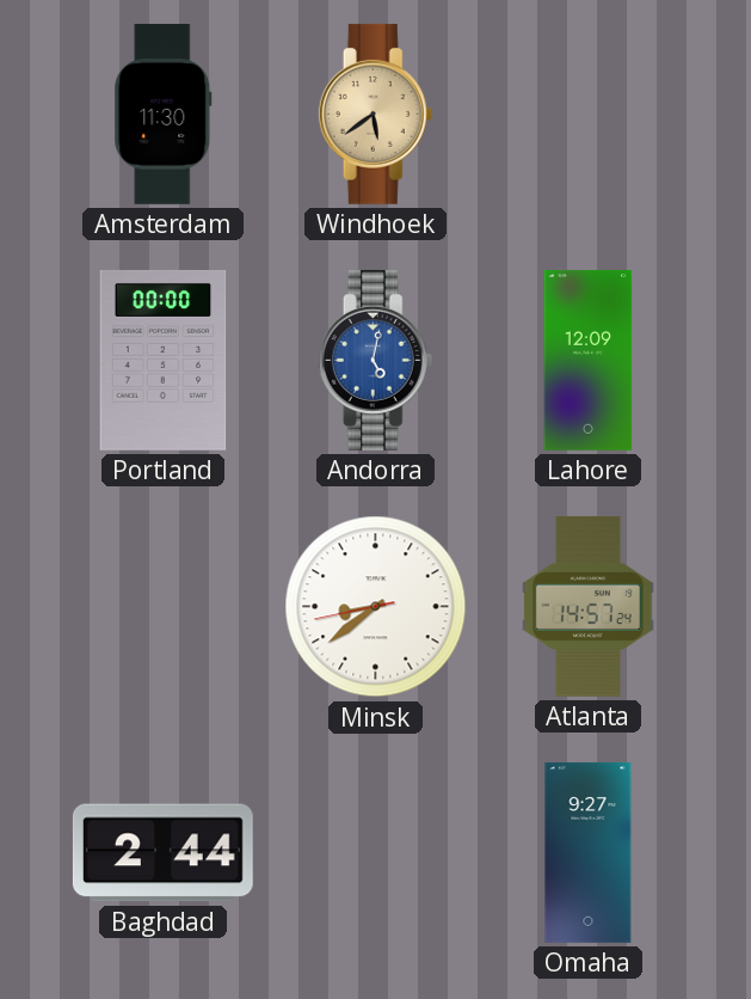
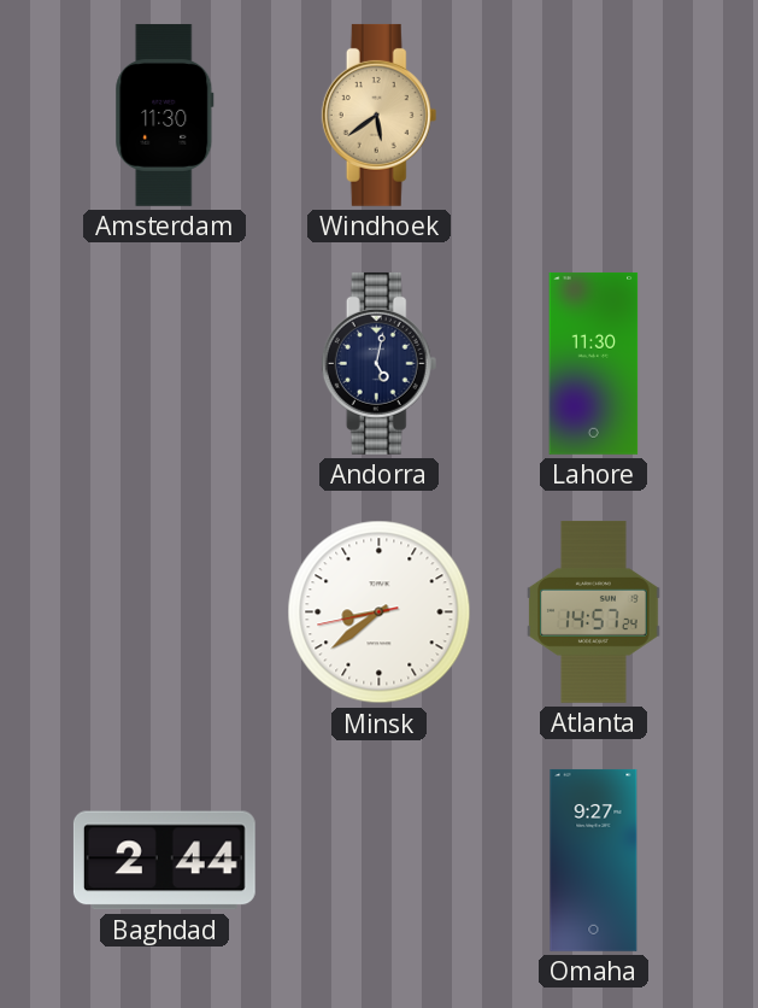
Portland: 00:00 -> none
Andorra dial: blue -> navy
Lahore: 12:09 -> 11:30
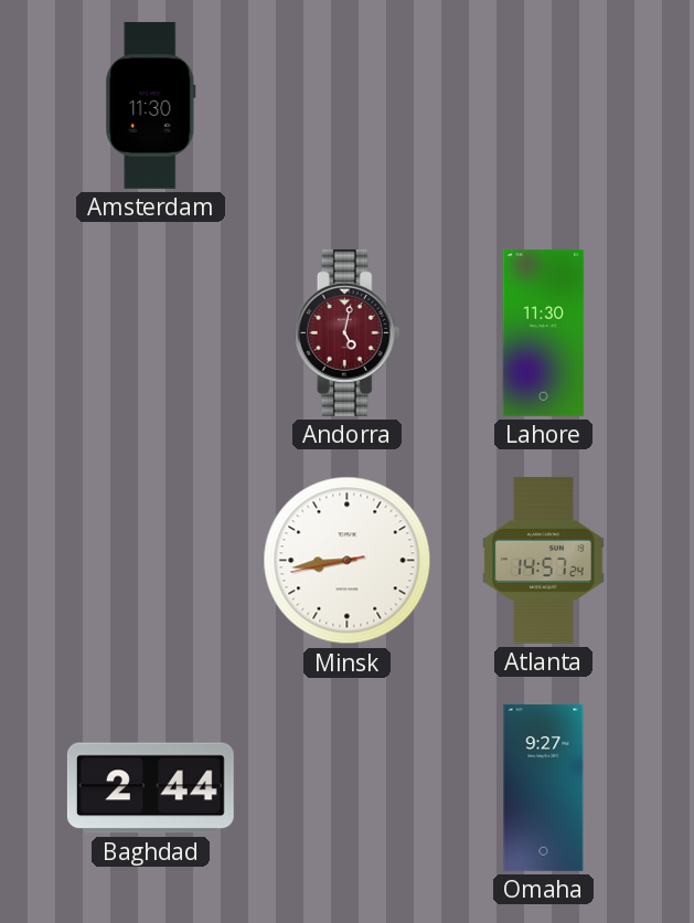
Windhoek: 5:39 -> none
Andorra dial: navy -> burgundy
Minsk: 8:38 -> 8:43
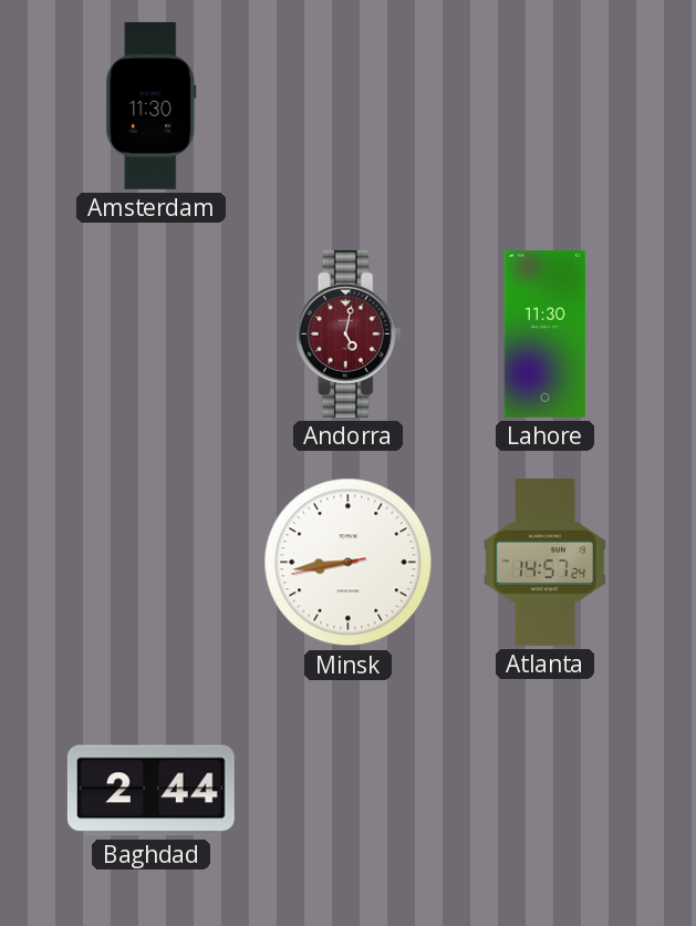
Omaha: 9:27 -> none
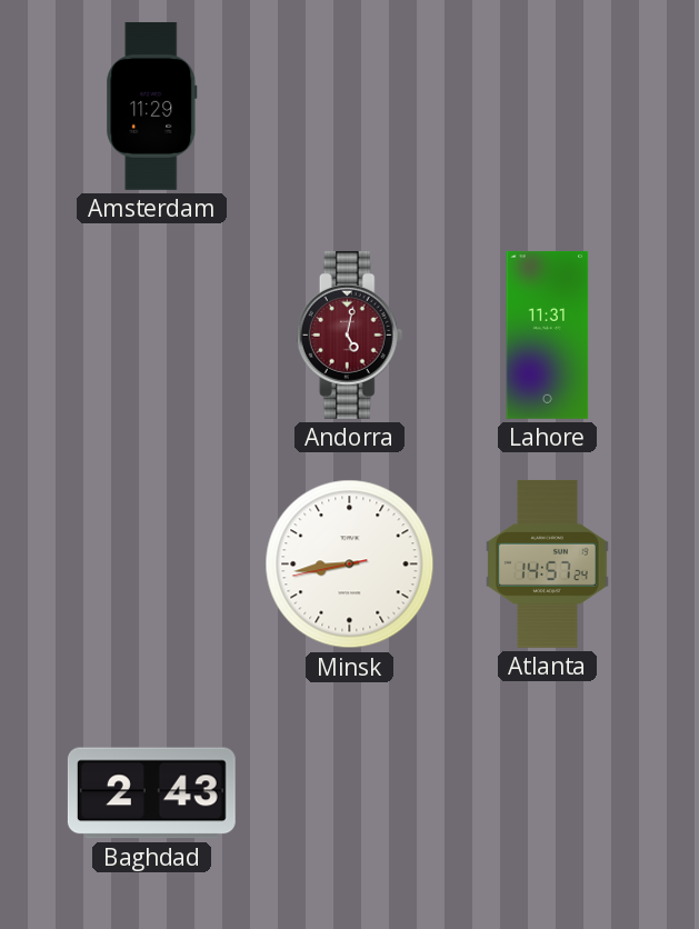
Amsterdam: 11:30 -> 11:29
Lahore: 11:30 -> 11:31
Baghdad: 2:44 -> 2:43
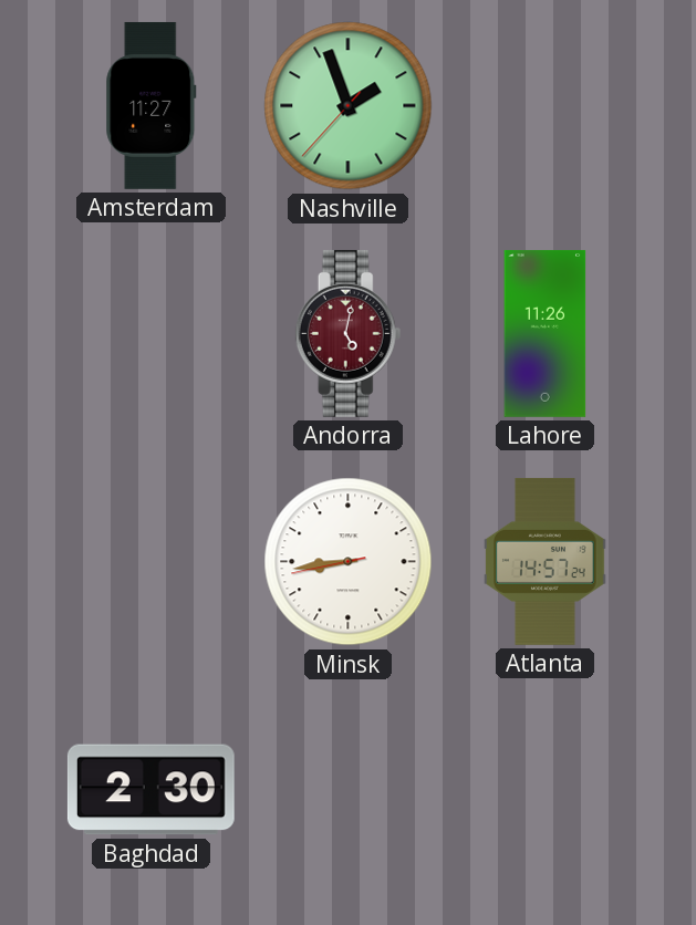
Amsterdam: 11:29 -> 11:27
Nashville: none -> 1:56
Lahore: 11:31 -> 11:26
Baghdad: 2:43 -> 2:30
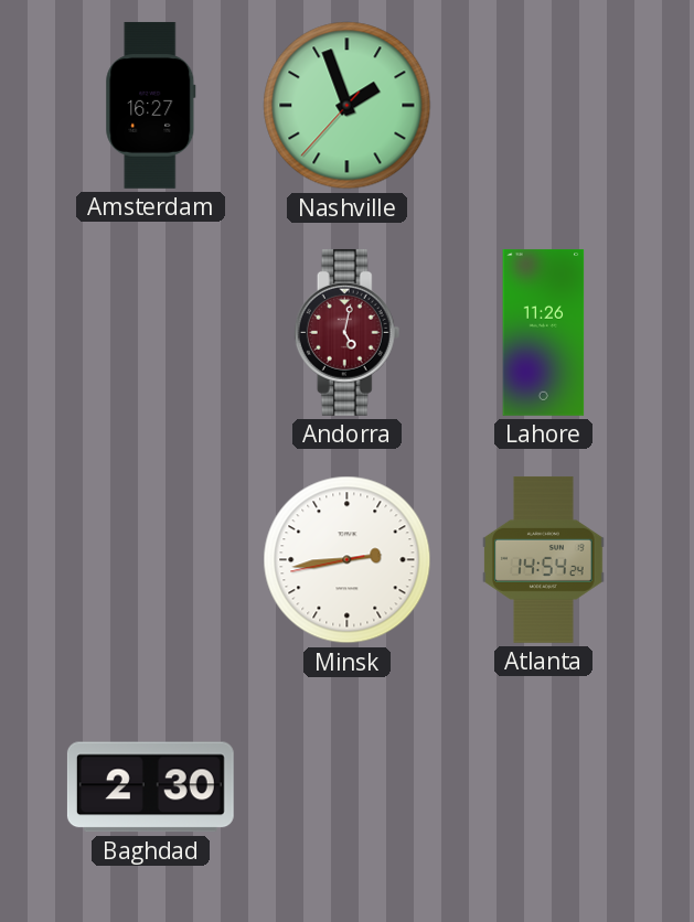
Amsterdam: 11:27 -> 16:27
Minsk: 8:43 -> 2:43
Atlanta: 14:57 -> 14:54
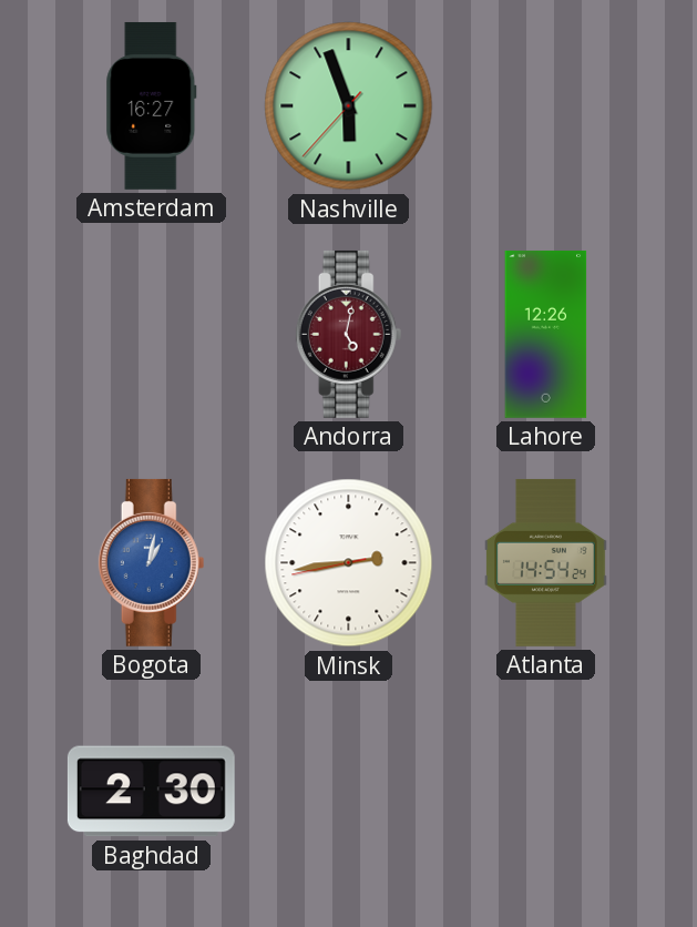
Nashville: 1:56 -> 5:56
Lahore: 11:26 -> 12:26
Bogota: none -> 1:02
